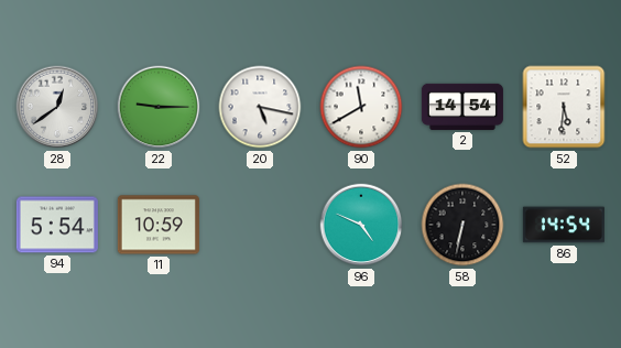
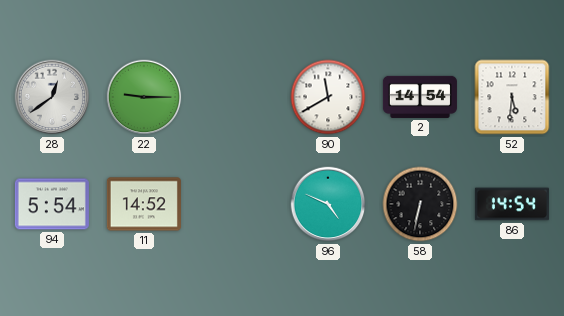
20: 5:17 -> none
11: 10:59 -> 14:52
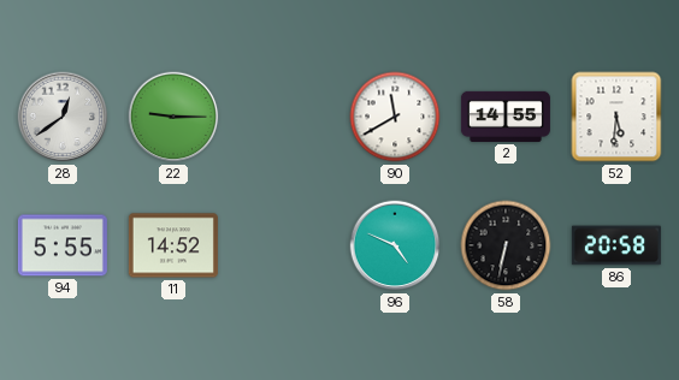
2: 14:54 -> 14:55
94: 5:54 -> 5:55
86: 14:54 -> 20:58
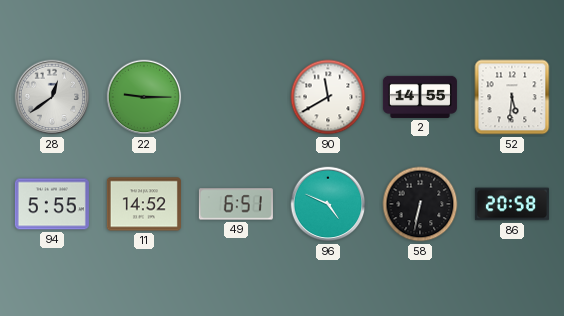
49: none -> 6:51
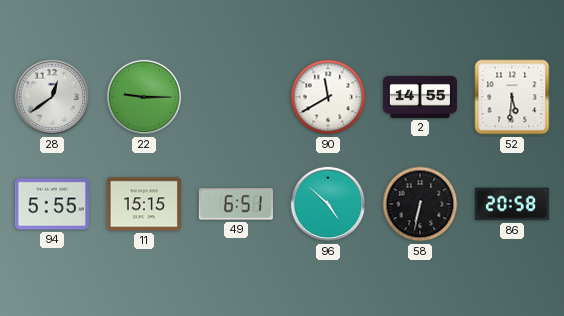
11: 14:52 -> 15:15
96: 4:49 -> 4:52
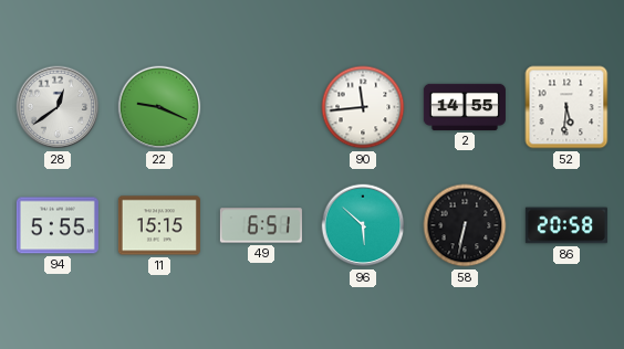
22: 9:15 -> 9:19
90: 11:40 -> 11:44
96: 4:52 -> 5:52
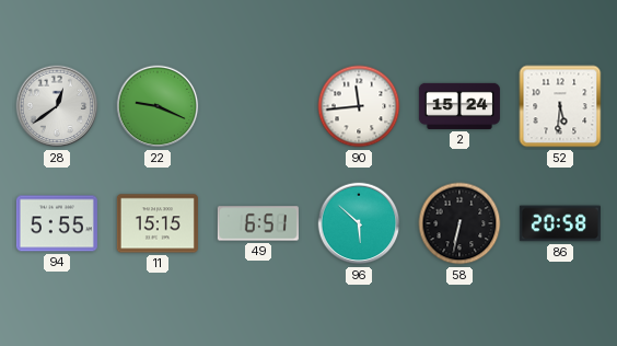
2: 14:55 -> 15:24
